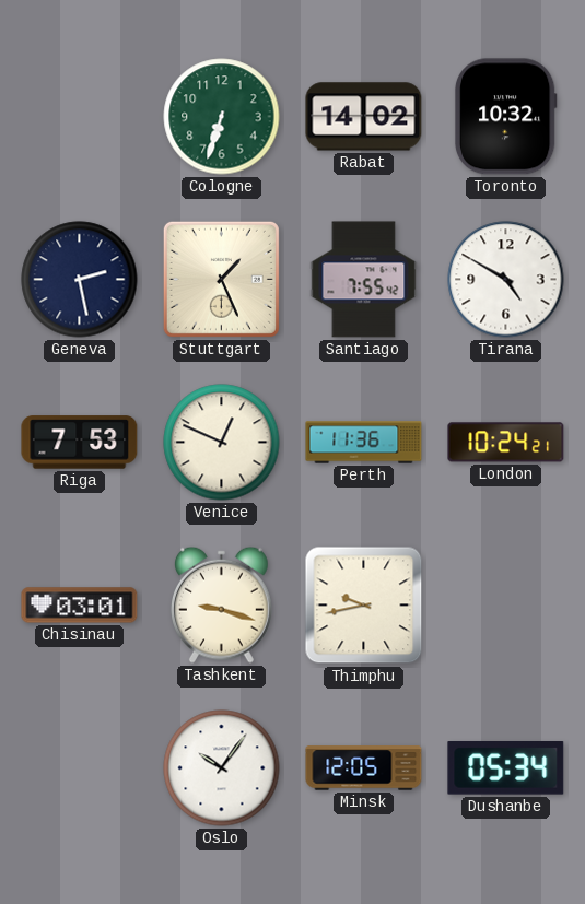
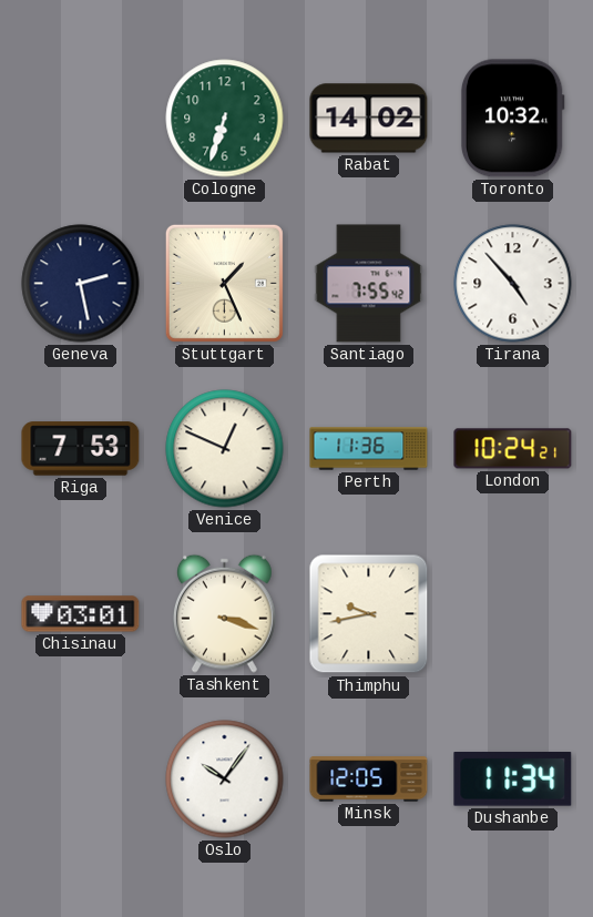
Tirana: 4:50 -> 4:53
Tashkent: 9:18 -> 3:18
Dushanbe: 05:34 -> 11:34
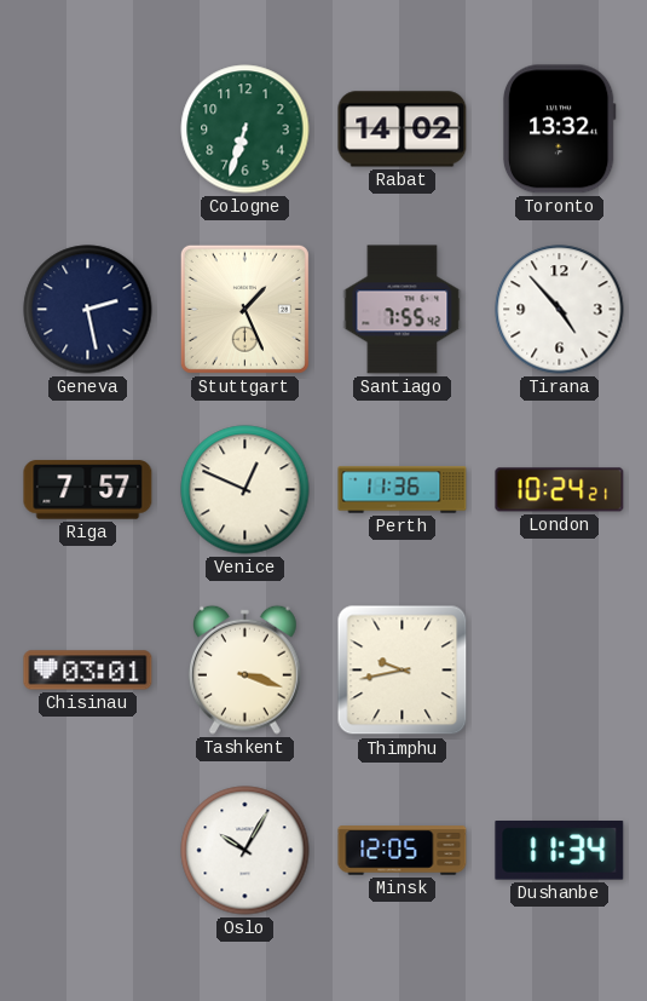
Toronto: 10:32 -> 13:32
Riga: 7:53 -> 7:57
Oslo: 10:06 -> 10:05
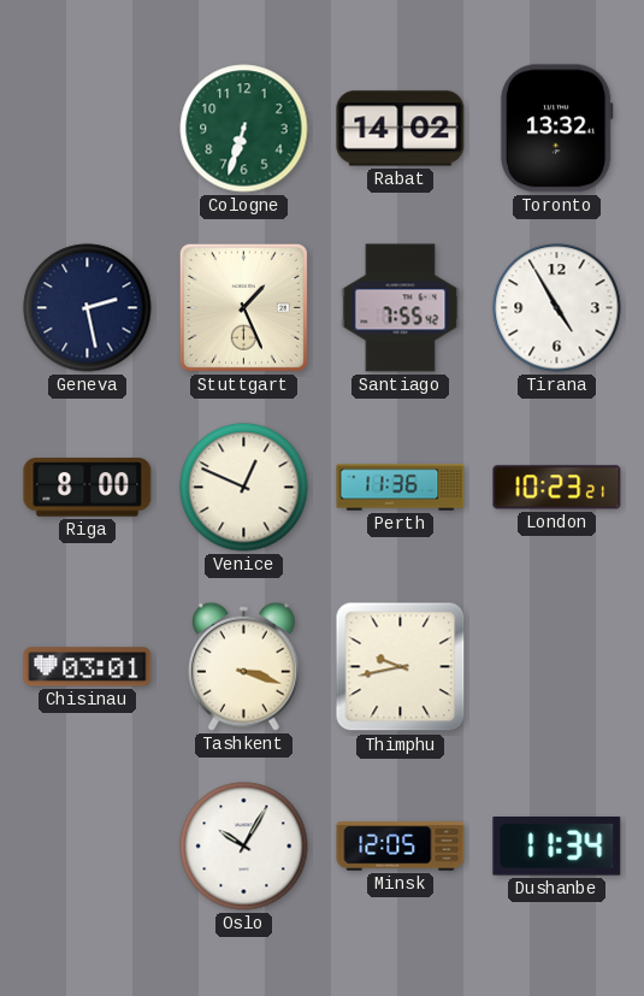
Tirana: 4:53 -> 4:55
Riga: 7:57 -> 8:00
London: 10:24 -> 10:23
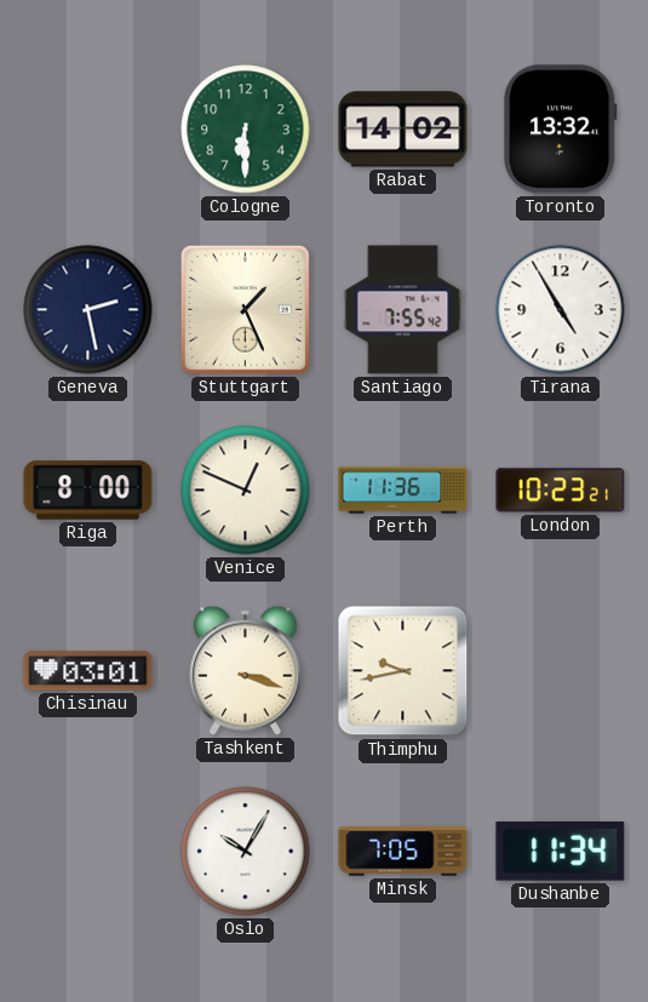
Cologne: 6:33 -> 6:30
Minsk: 12:05 -> 7:05
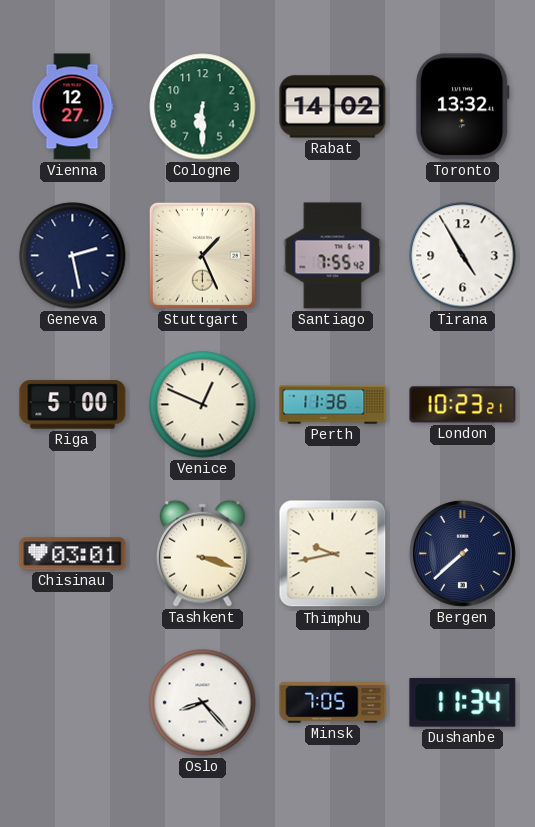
Vienna: none -> 12:27
Riga: 8:00 -> 5:00
Bergen: none -> 7:38
Oslo: 10:05 -> 8:23
